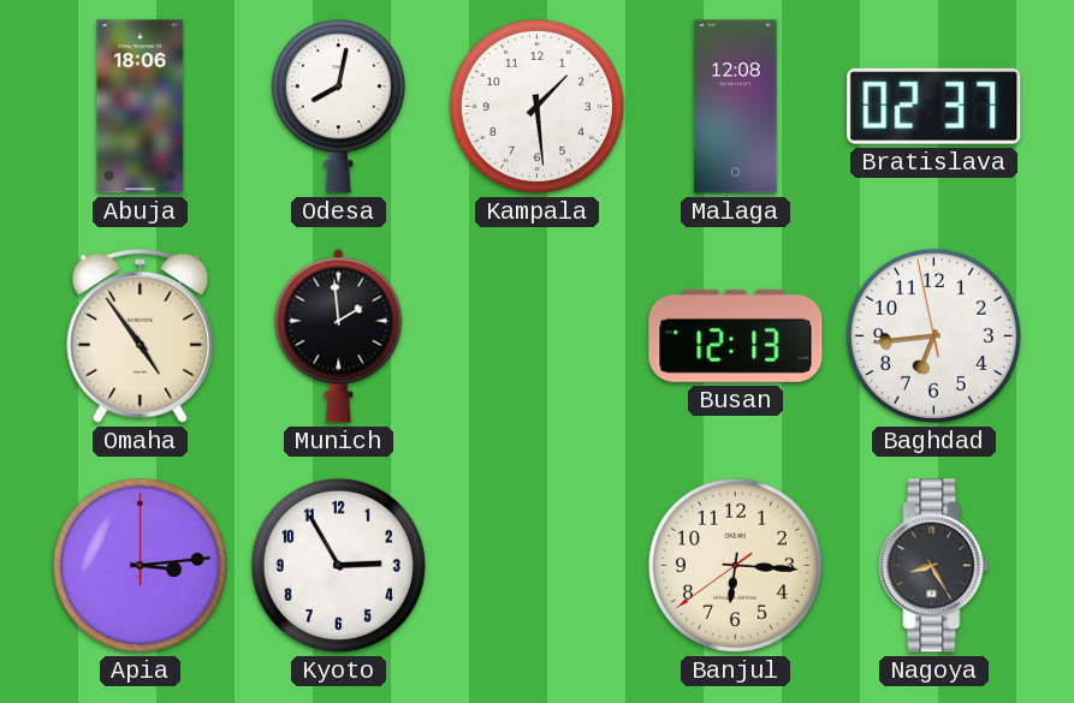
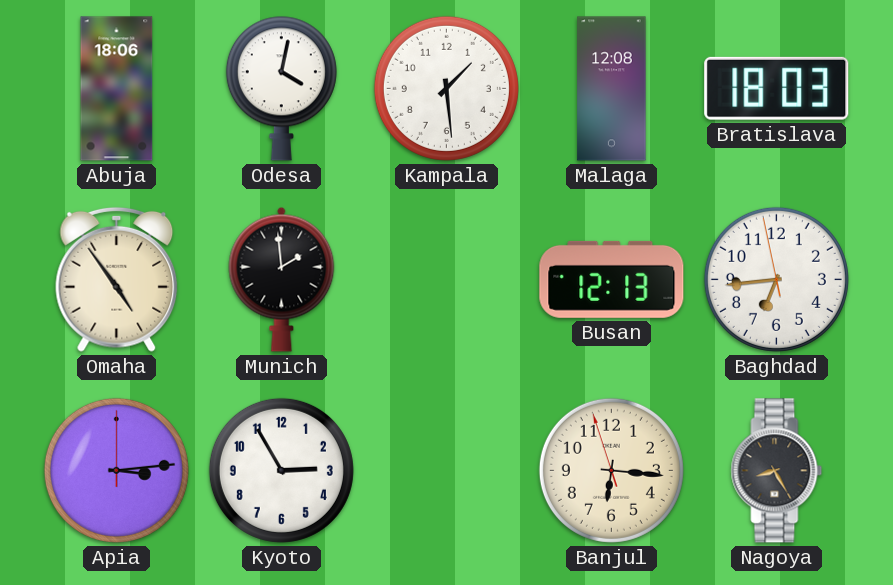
Odesa: 8:02 -> 4:02
Bratislava: 02:37 -> 18:03
Banjul: 6:15:39 -> 6:15:57
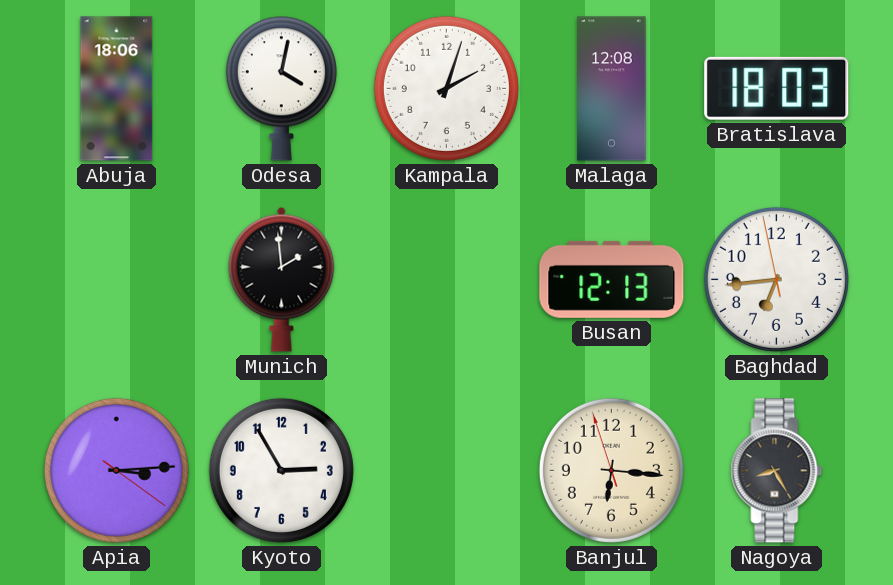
Kampala: 1:29 -> 2:03
Omaha: 4:54 -> none
Apia: 3:14:00 -> 3:14:21
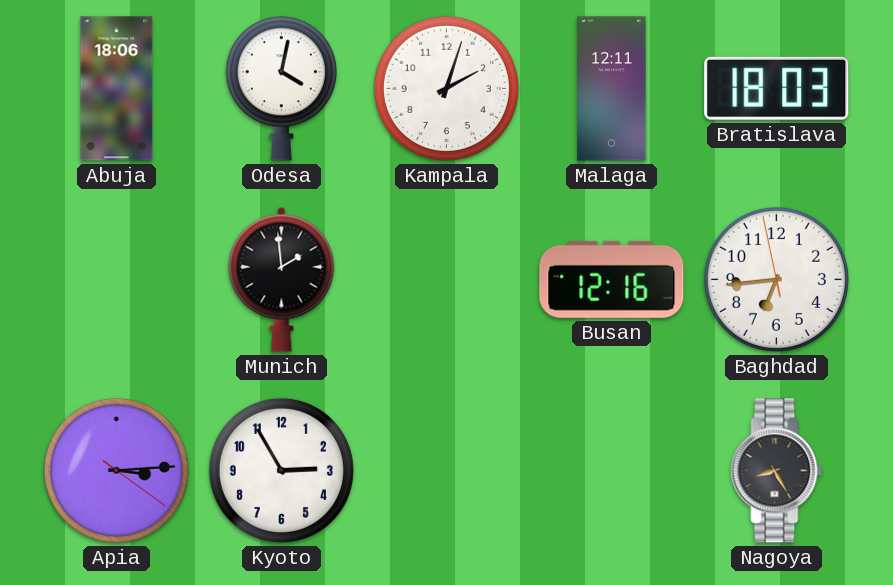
Malaga: 12:08 -> 12:11
Busan: 12:13 -> 12:16
Banjul: 6:15 -> none
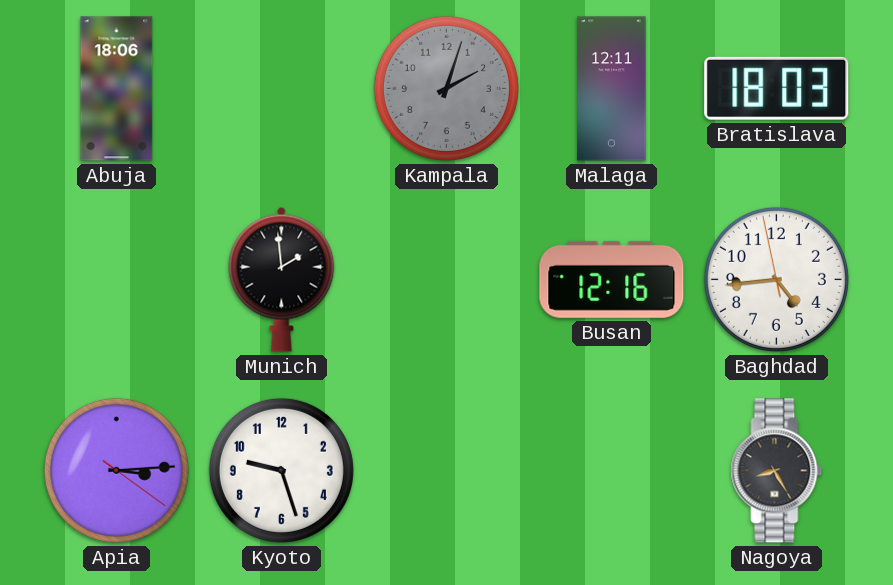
Odesa: 4:02 -> none
Kampala dial: white -> grey
Baghdad: 6:43 -> 4:43
Kyoto: 2:55 -> 9:27
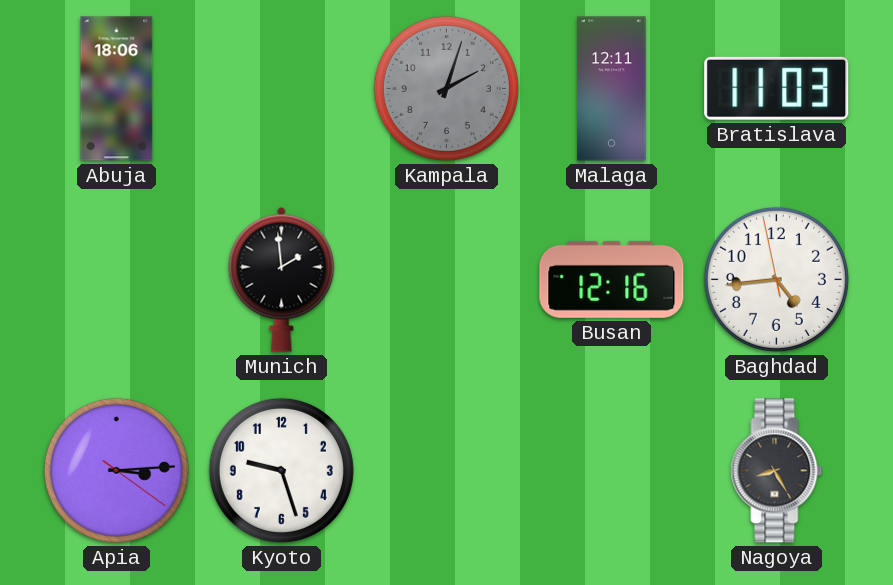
Bratislava: 18:03 -> 11:03
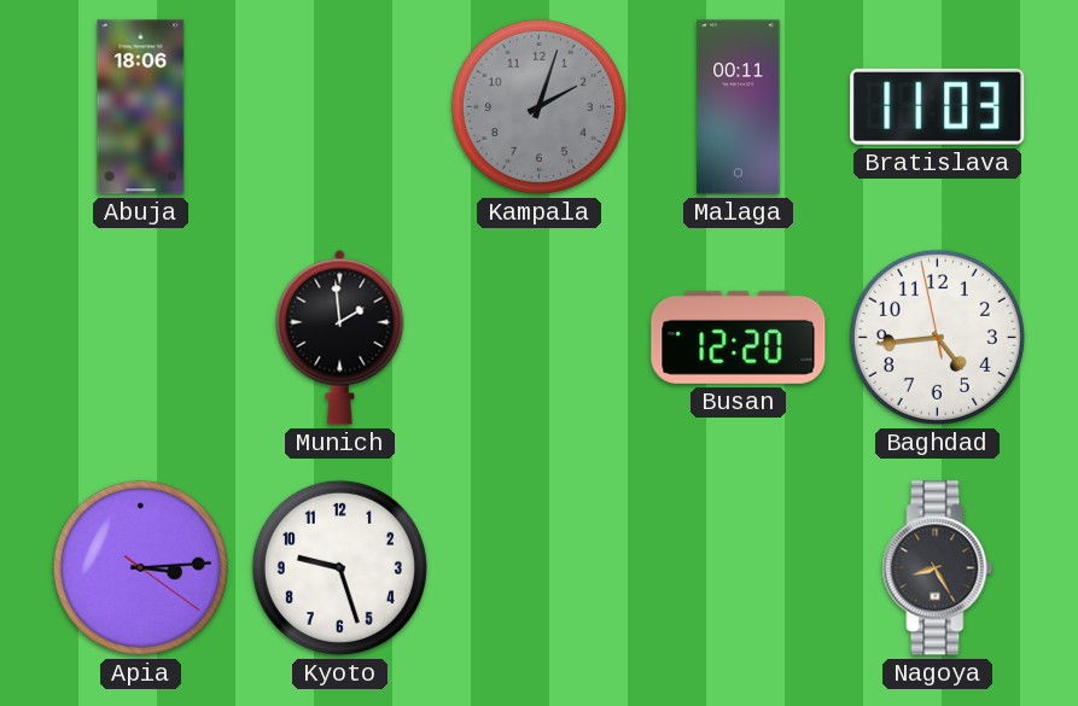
Malaga: 12:11 -> 00:11
Busan: 12:16 -> 12:20
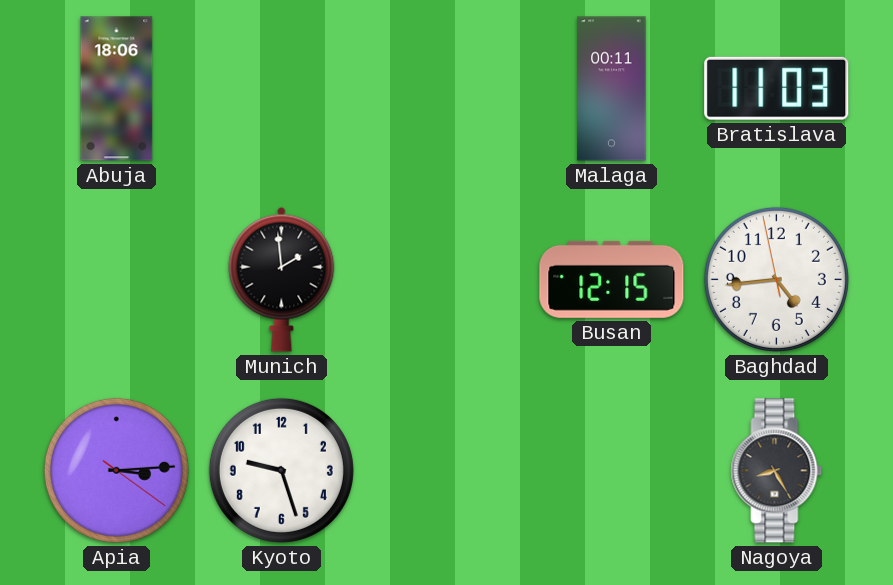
Kampala: 2:03 -> none
Busan: 12:20 -> 12:15
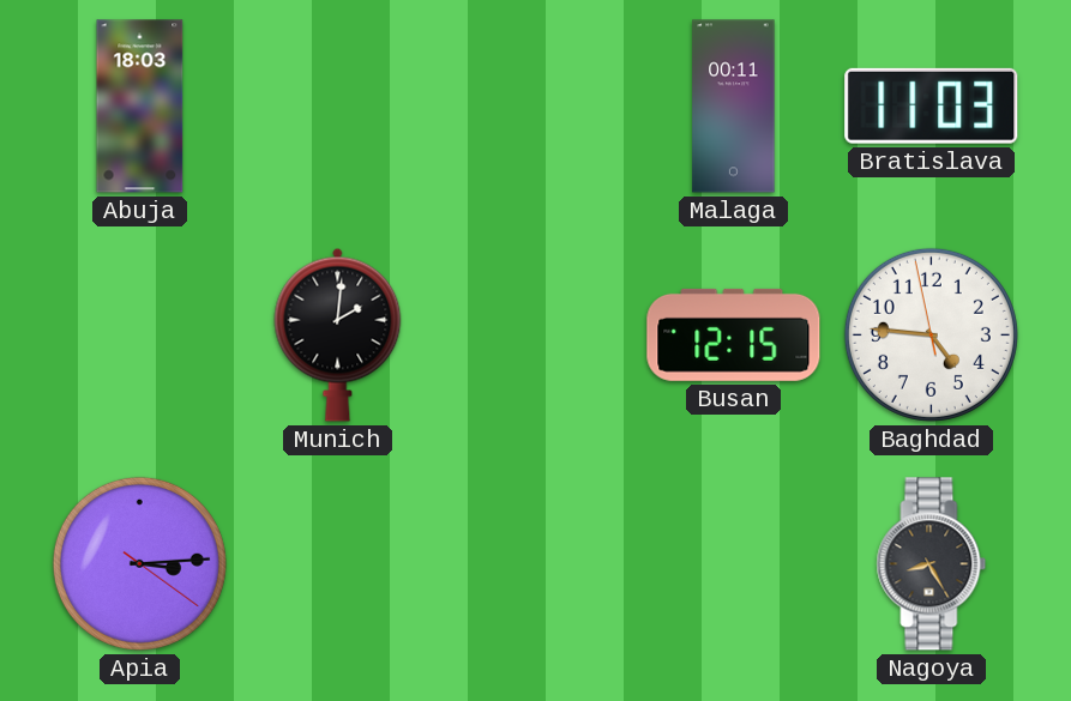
Abuja: 18:06 -> 18:03
Munich: 1:59 -> 2:01
Baghdad: 4:43 -> 4:45
Kyoto: 9:27 -> none
